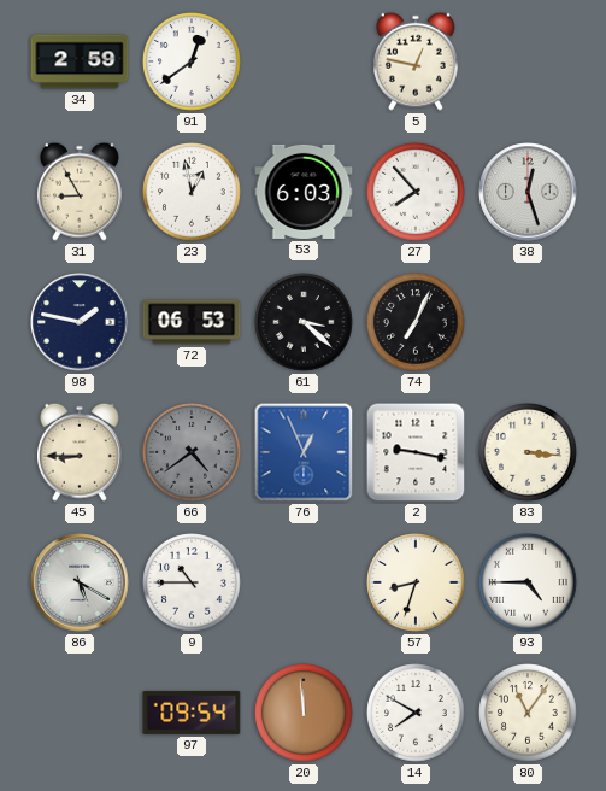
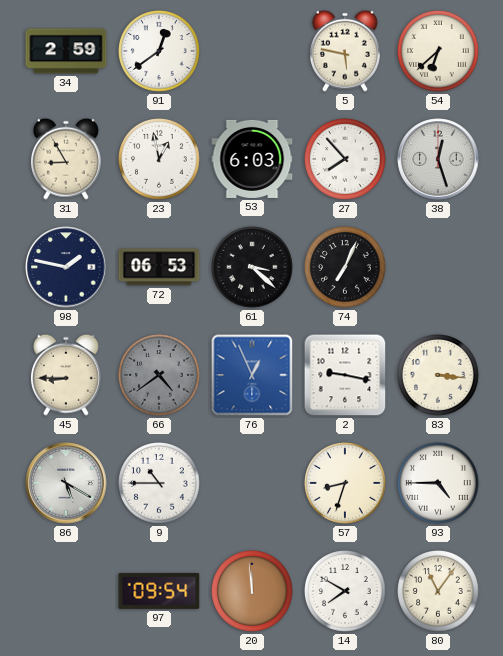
5: 12:47 -> 5:47
54: none -> 6:38
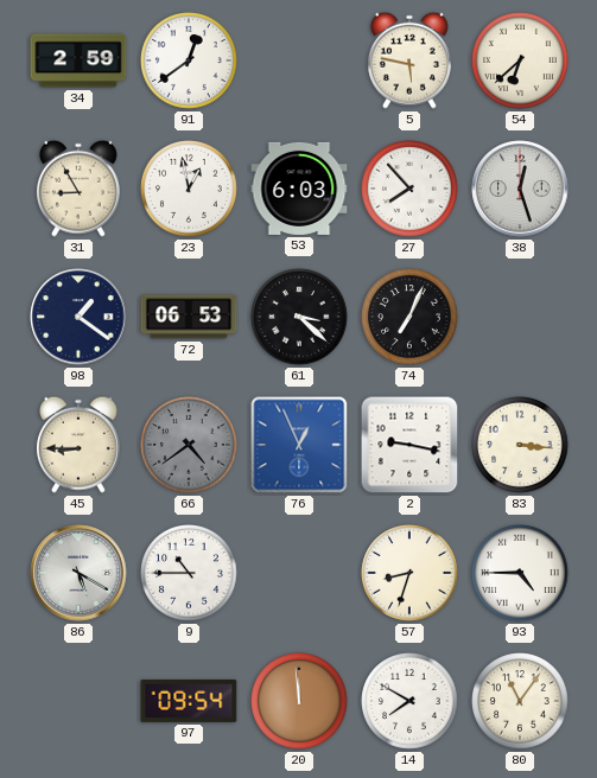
98: 1:47 -> 1:21
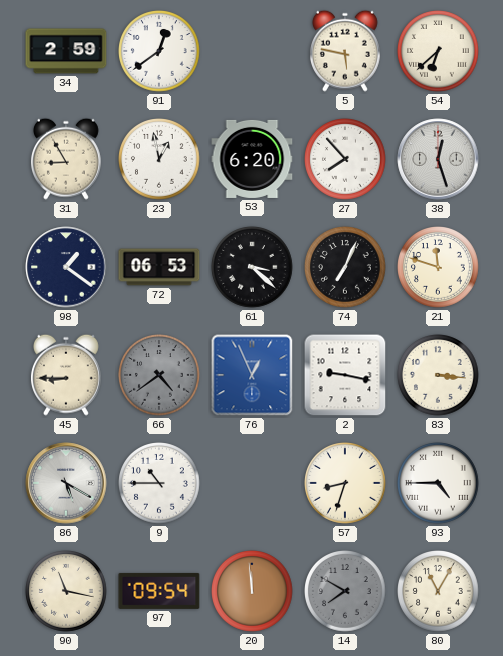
53: 6:03 -> 6:20
21: none -> 11:48
90: none -> 11:17
14 dial: white -> grey
80: 11:06 -> 11:05
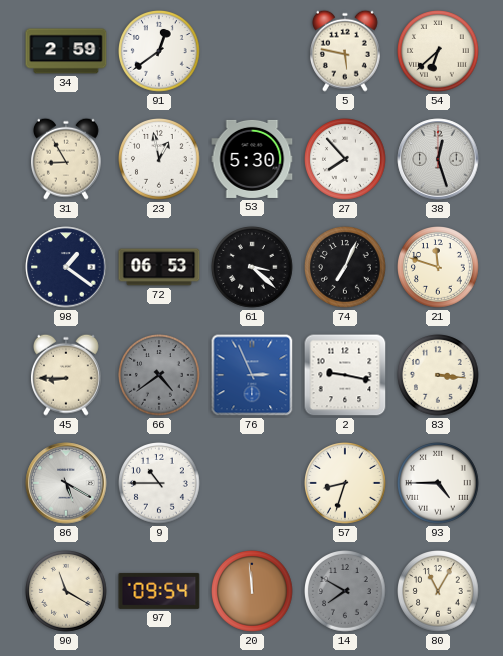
53: 6:20 -> 5:30
76: 12:56 -> 2:56
90: 11:17 -> 11:20
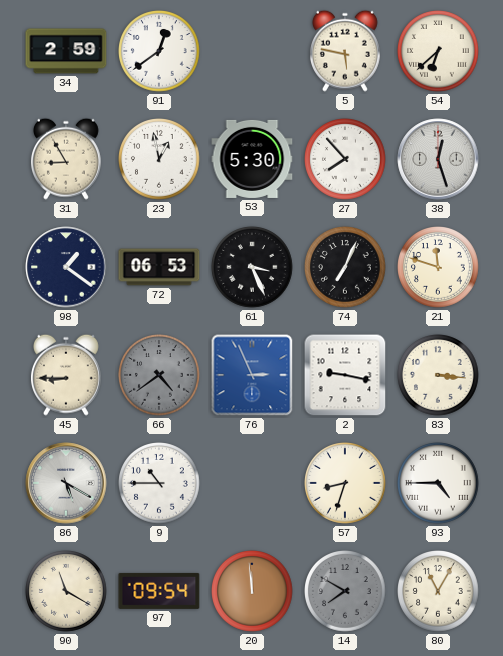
61: 3:22 -> 3:26
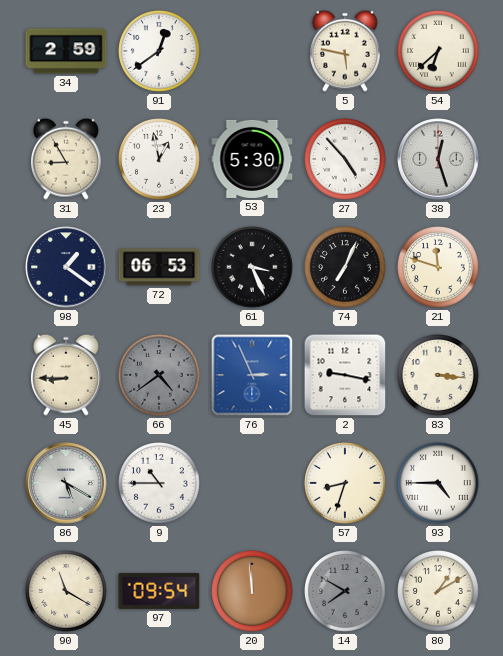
27: 7:53 -> 4:53
80: 11:05 -> 1:10
